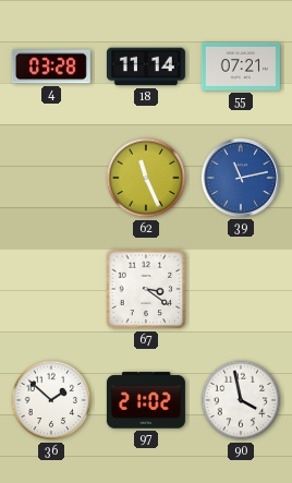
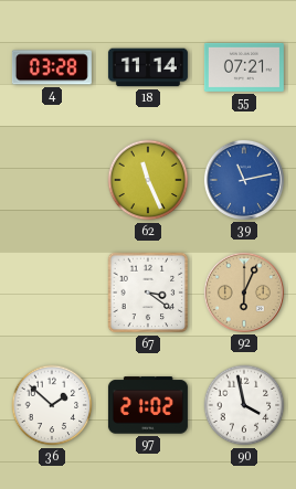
92: none -> 6:04
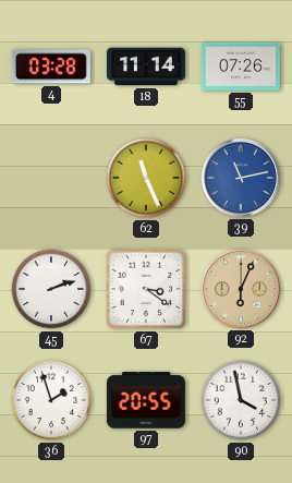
55: 07:21 -> 07:26
45: none -> 2:12
36: 1:52 -> 1:57
97: 21:02 -> 20:55
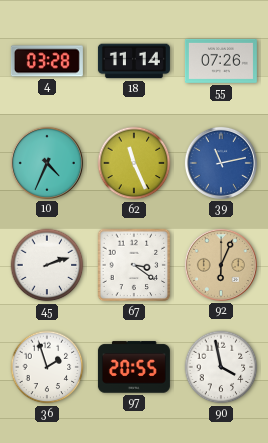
10: none -> 4:34
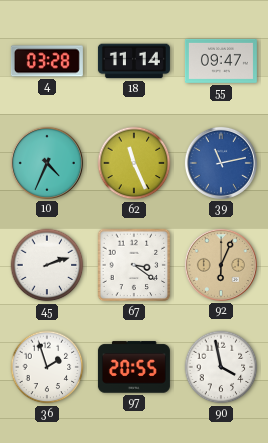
55: 07:26 -> 09:47
